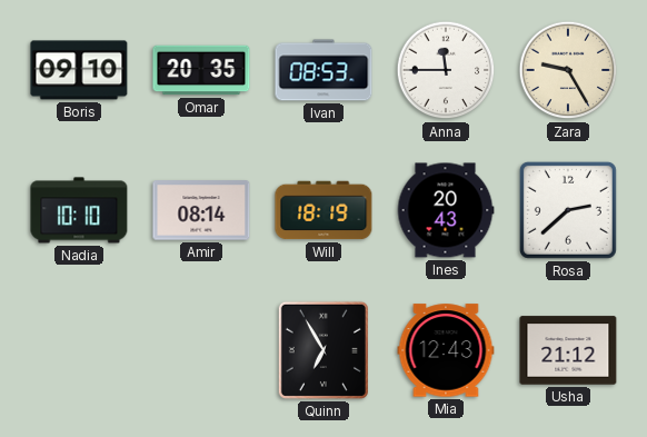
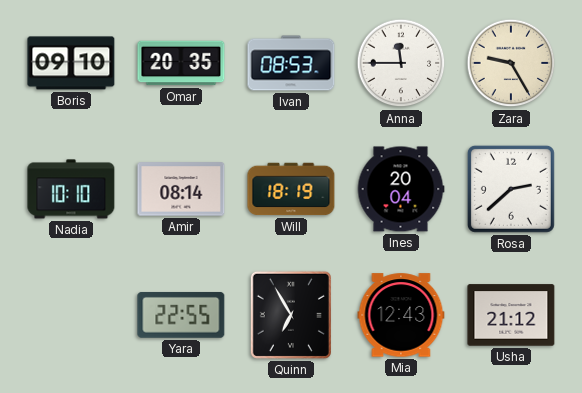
Ines: 20:43 -> 20:04
Yara: none -> 22:55
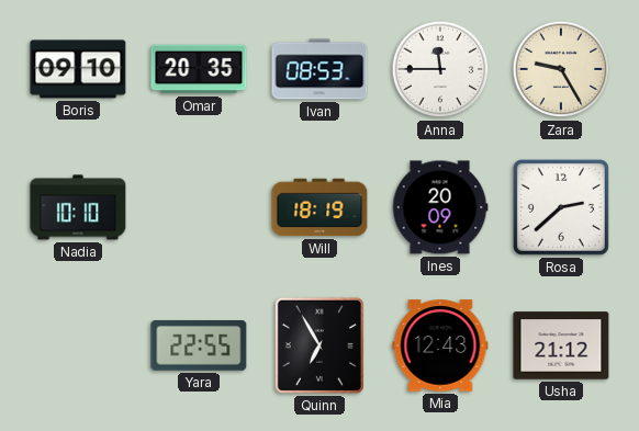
Amir: 08:14 -> none
Ines: 20:04 -> 20:09
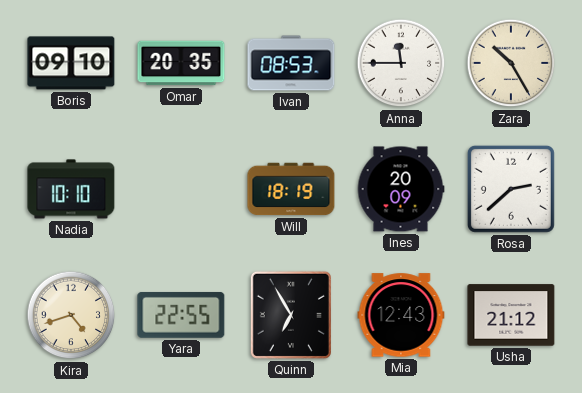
Zara: 9:25 -> 10:25
Kira: none -> 4:42
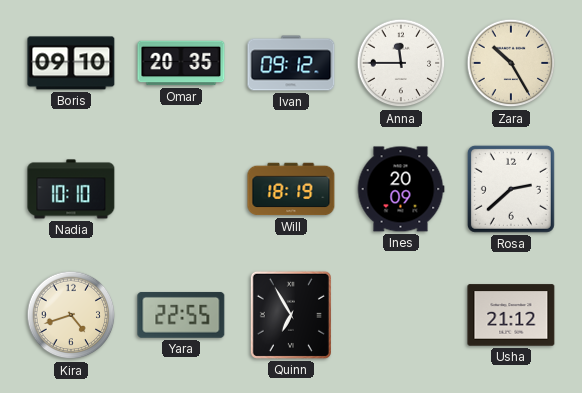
Ivan: 08:53 -> 09:12
Mia: 12:43 -> none
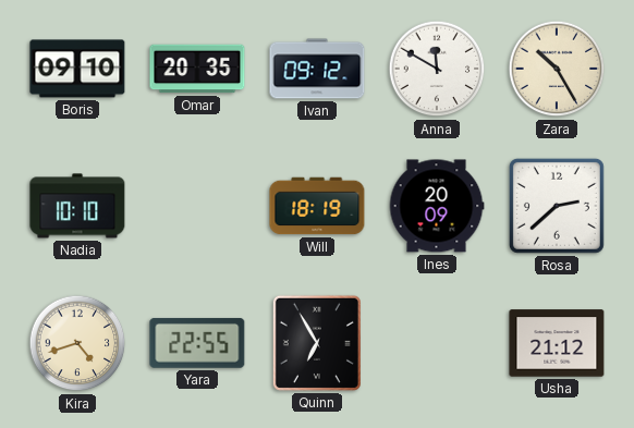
Anna: 11:45 -> 11:50
